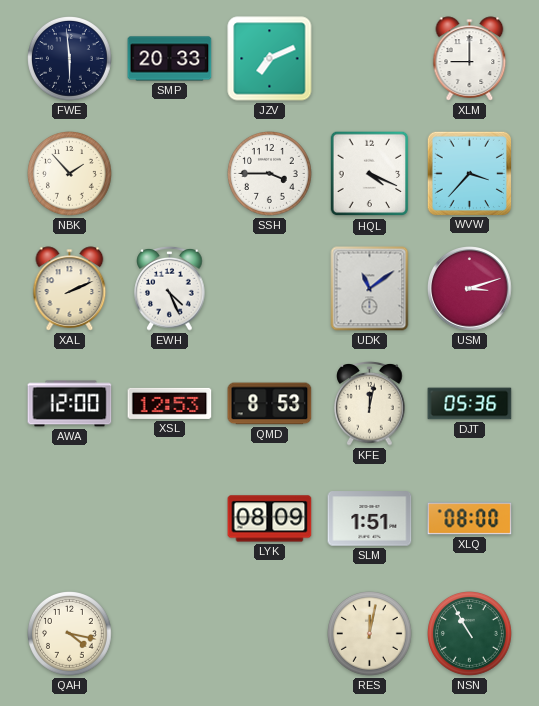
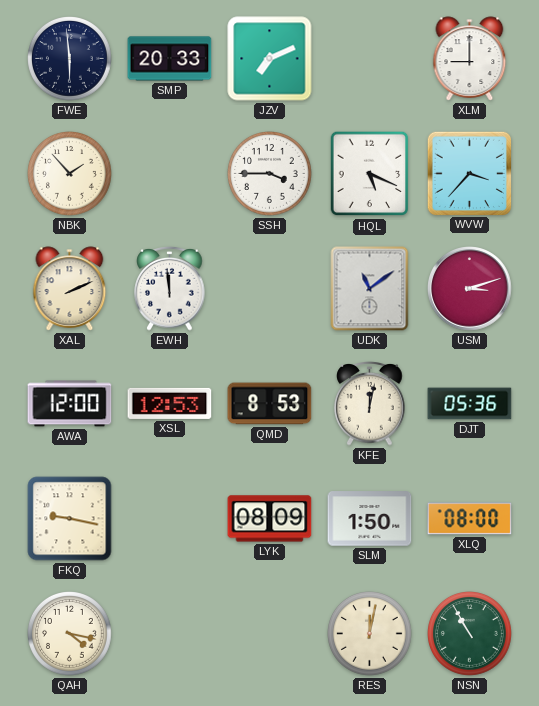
HQL: 4:19 -> 5:19
EWH: 4:26 -> 11:59
FKQ: none -> 9:17
SLM: 1:51 -> 1:50
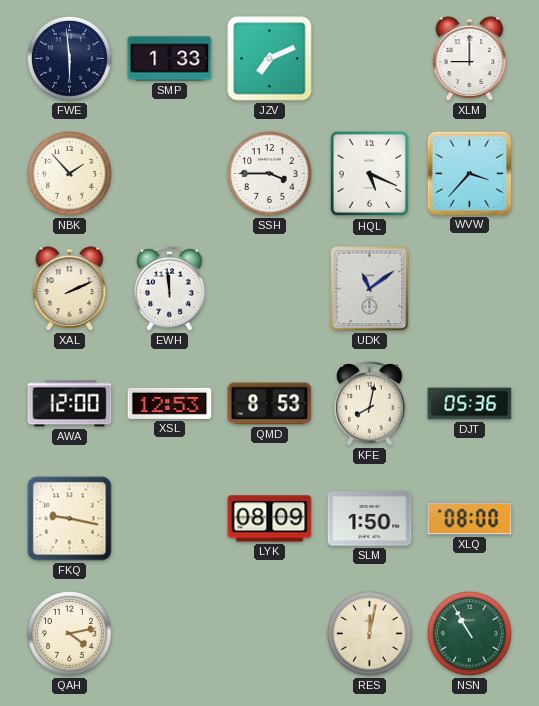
SMP: 20:33 -> 1:33
USM: 3:12 -> none
KFE: 12:02 -> 8:02
QAH: 4:17 -> 4:13
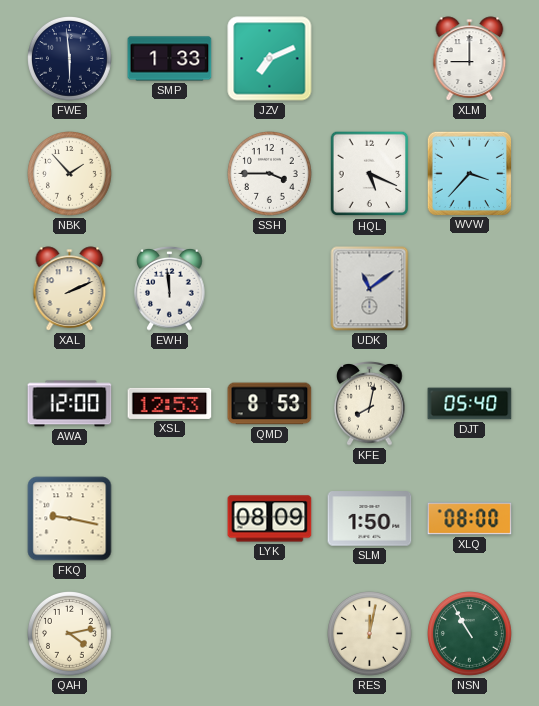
DJT: 05:36 -> 05:40
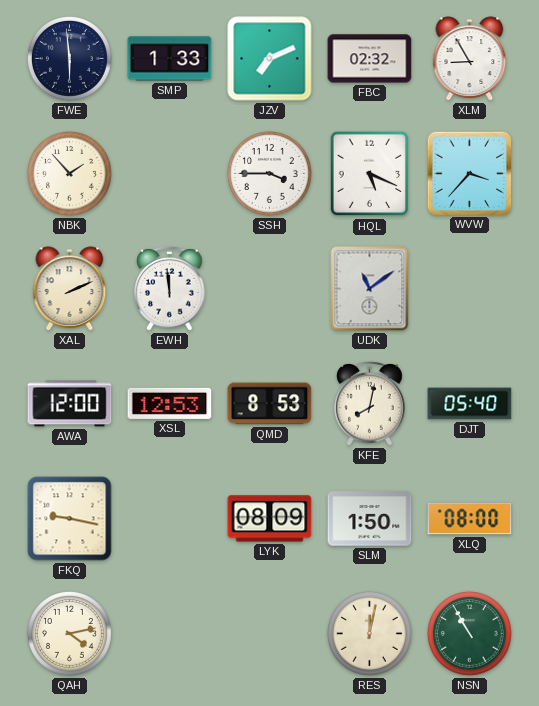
FBC: none -> 02:32
XLM: 9:00 -> 8:55
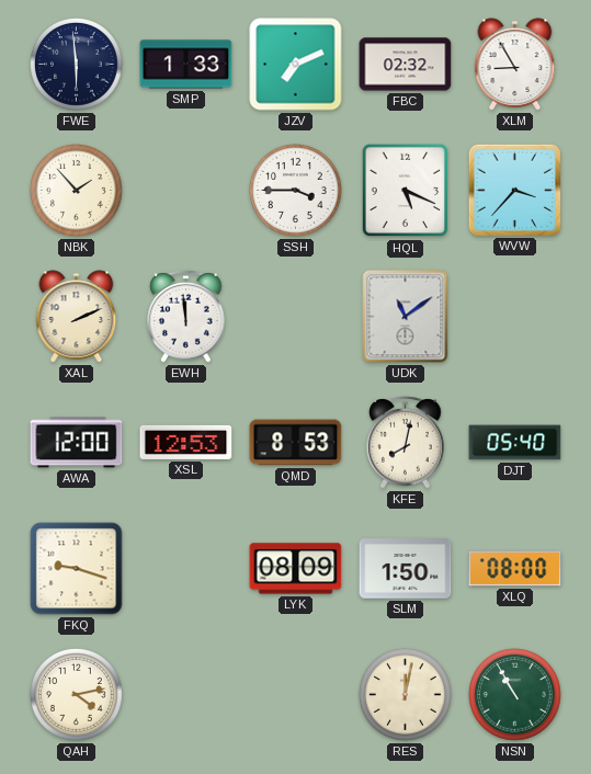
FKQ: 9:17 -> 9:18
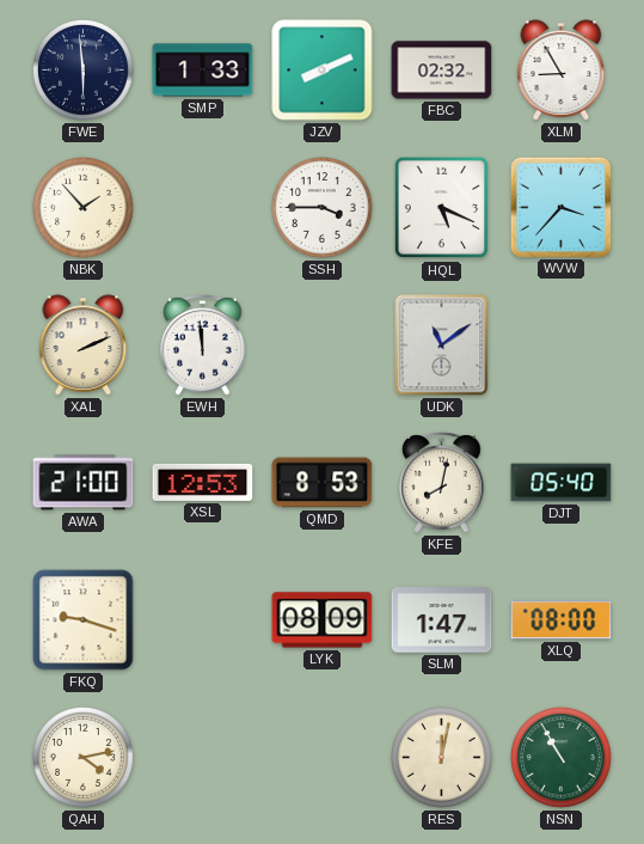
JZV: 7:11 -> 8:11
AWA: 12:00 -> 21:00
SLM: 1:50 -> 1:47
